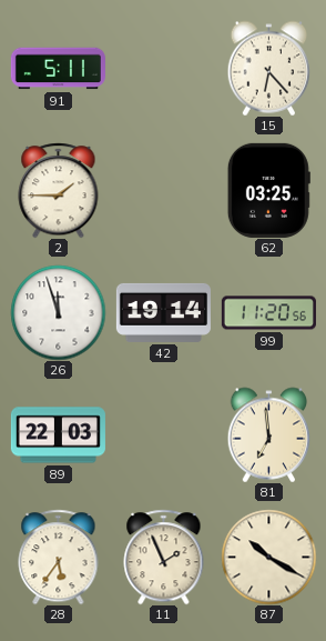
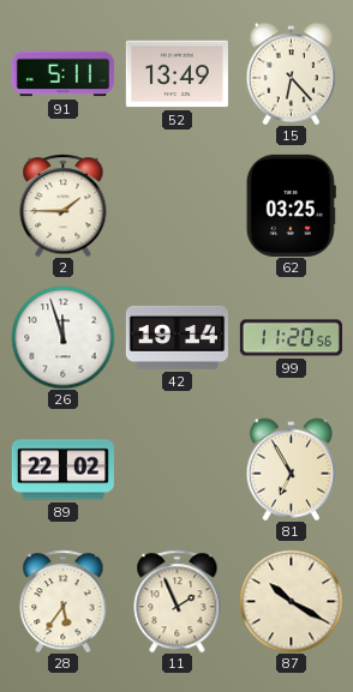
52: none -> 13:49
89: 22:03 -> 22:02
81: 6:59 -> 6:55
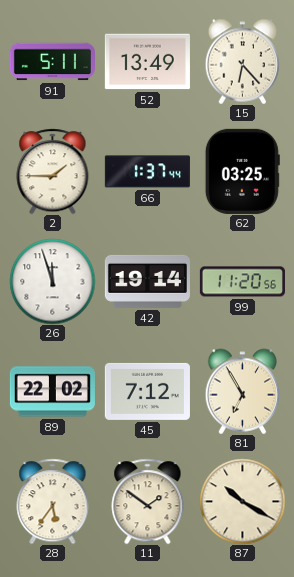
66: none -> 1:37
45: none -> 7:12
11: 1:56 -> 1:51
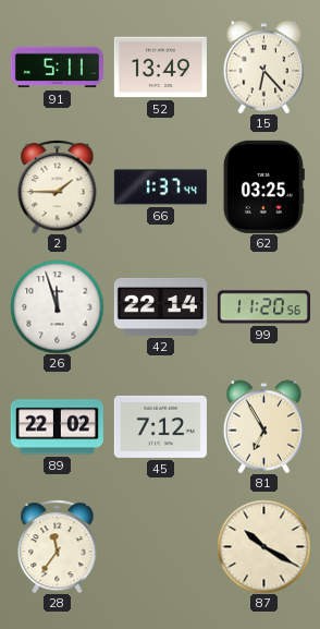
42: 19:14 -> 22:14
28: 5:36 -> 11:36
11: 1:51 -> none
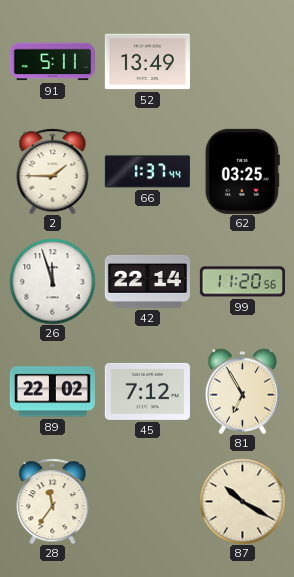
15: 6:23 -> none
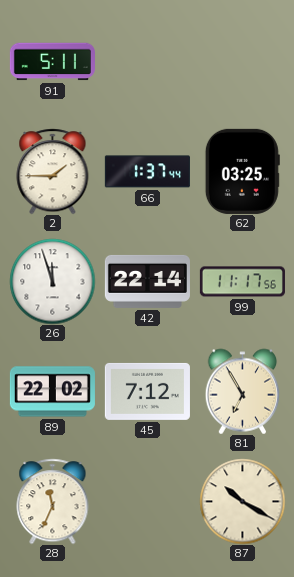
52: 13:49 -> none
99: 11:20 -> 11:17
28: 11:36 -> 11:34
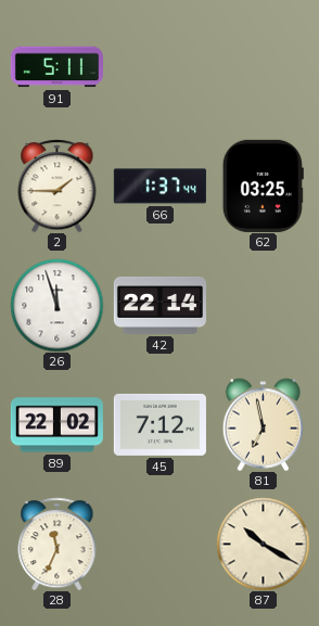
99: 11:17 -> none
81: 6:55 -> 6:58
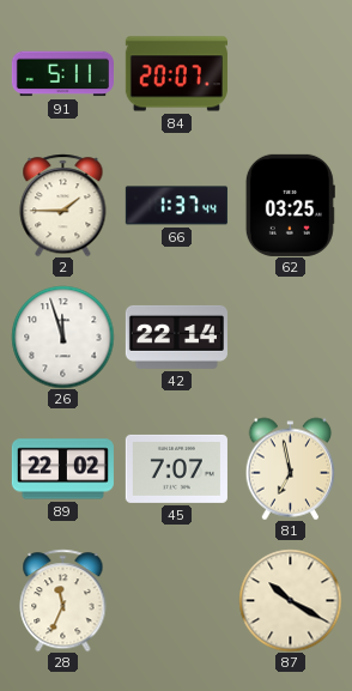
84: none -> 20:07
45: 7:12 -> 7:07
